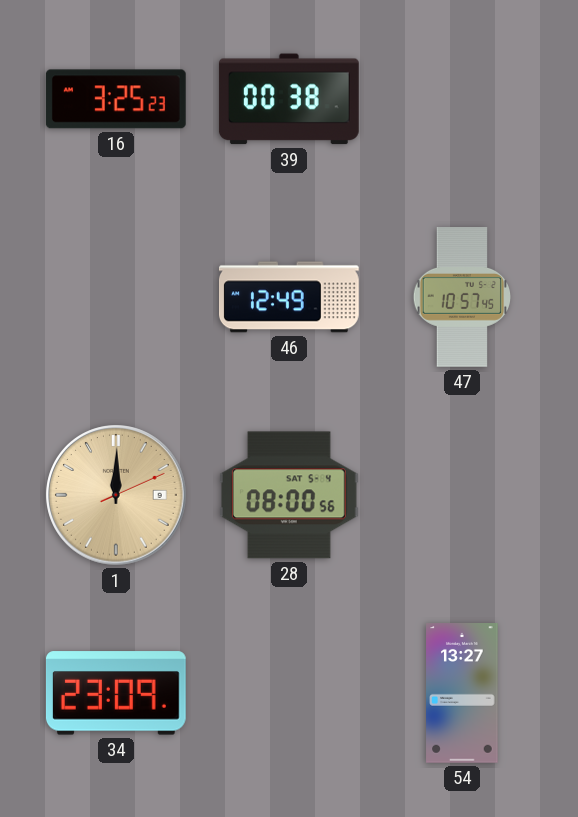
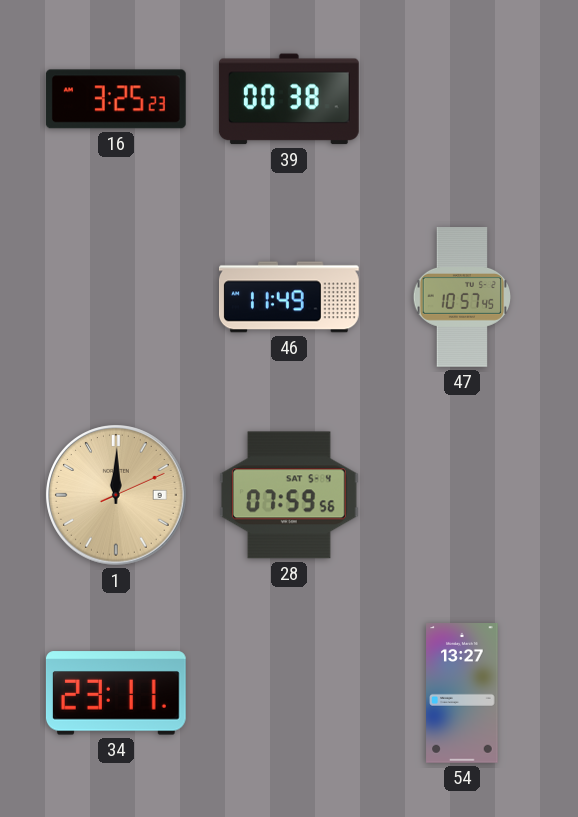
46: 12:49 -> 11:49
28: 08:00 -> 07:59
34: 23:09 -> 23:11
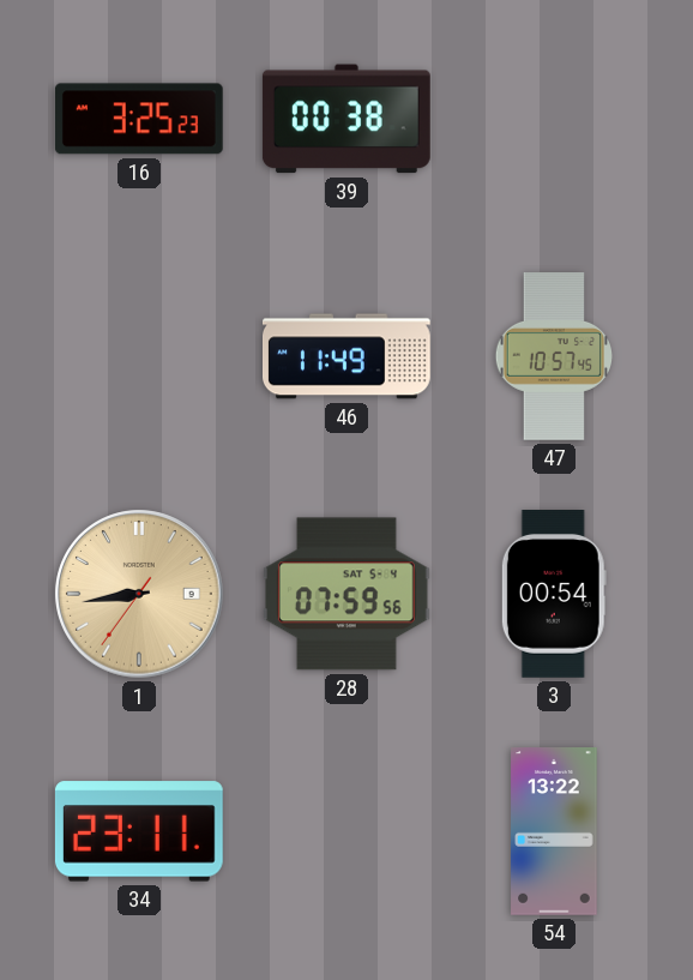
1: 12:00 -> 8:43
3: none -> 00:54
54: 13:27 -> 13:22
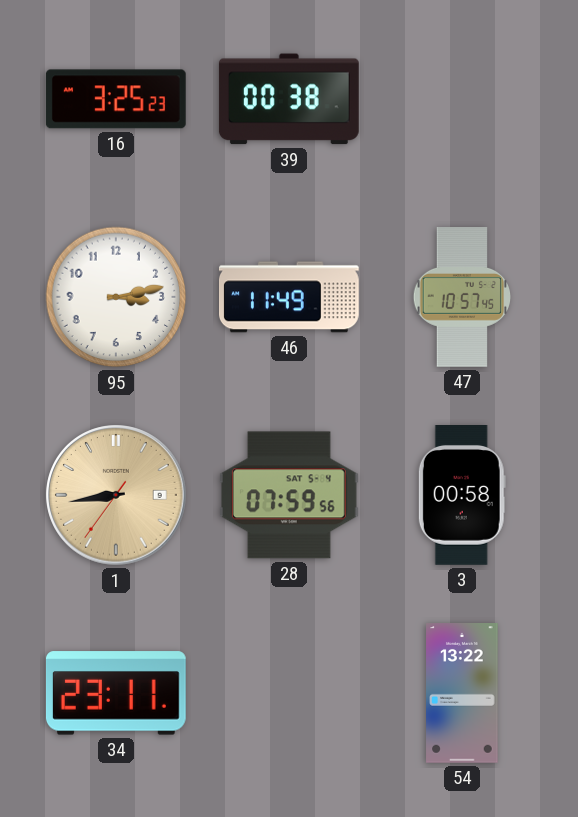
95: none -> 3:13
3: 00:54 -> 00:58
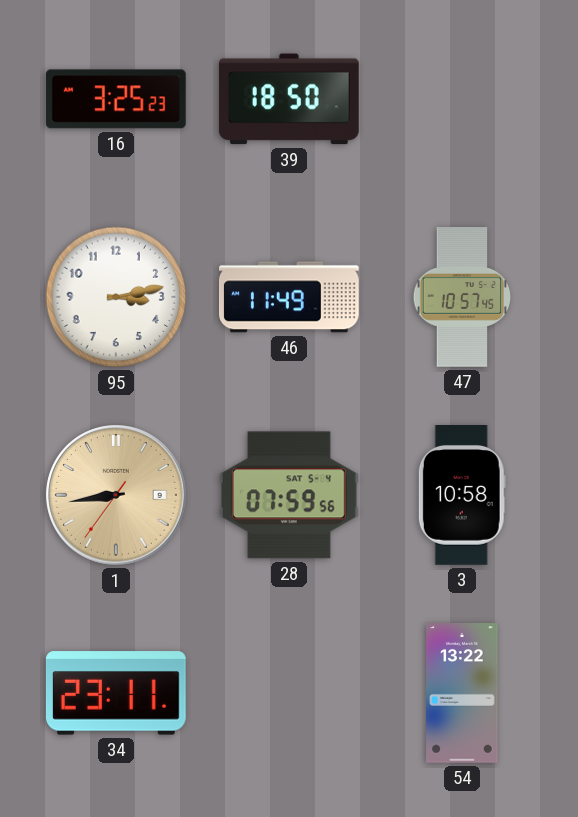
39: 00:38 -> 18:50
3: 00:58 -> 10:58
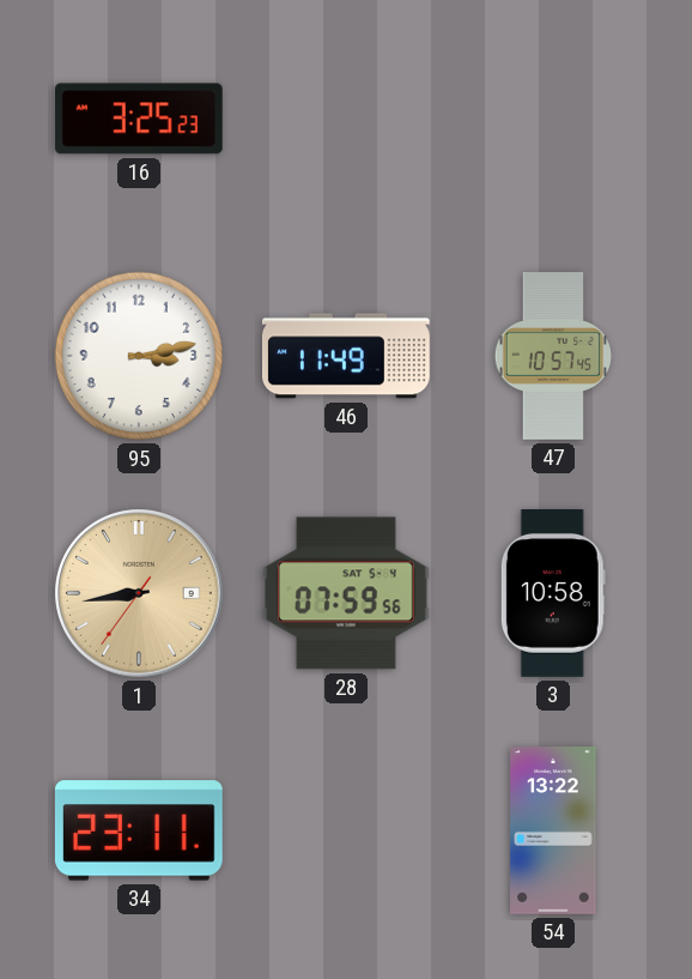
39: 18:50 -> none
